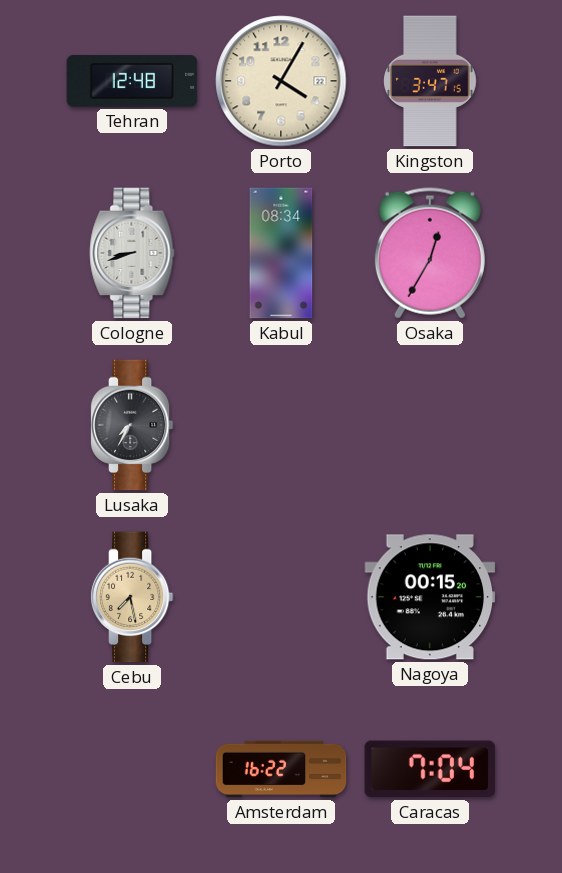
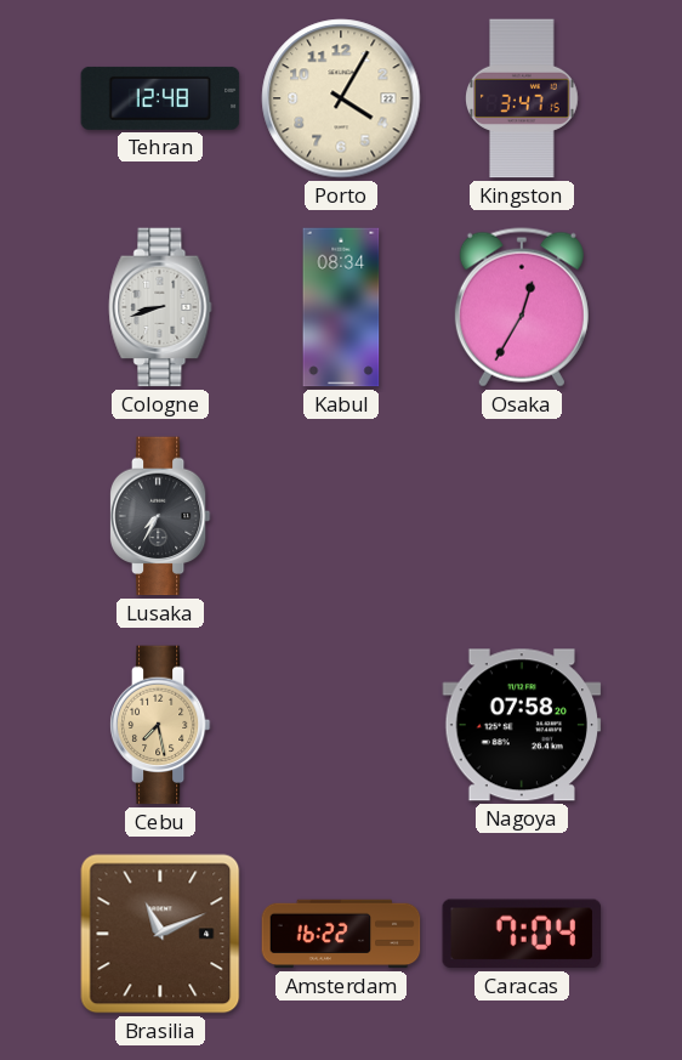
Nagoya: 00:15 -> 07:58
Brasilia: none -> 11:11
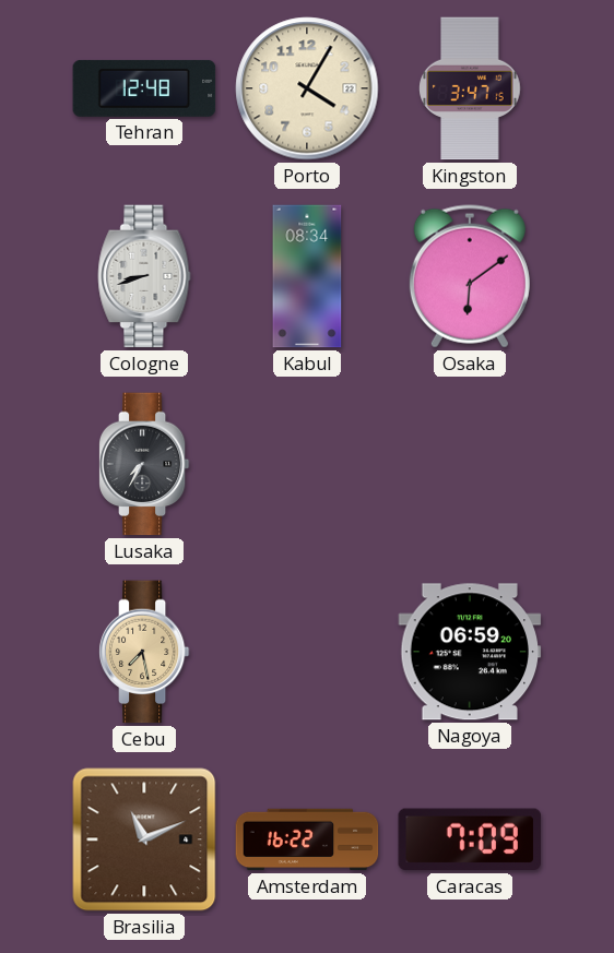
Osaka: 12:35 -> 6:09
Nagoya: 07:58 -> 06:59
Caracas: 7:04 -> 7:09
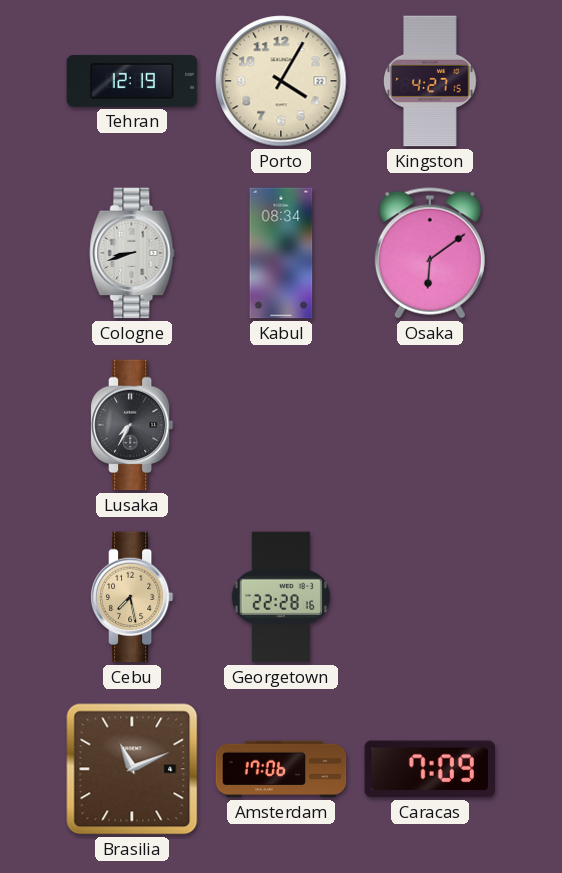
Tehran: 12:48 -> 12:19
Kingston: 3:47 -> 4:27
Georgetown: none -> 22:28
Nagoya: 06:59 -> none
Amsterdam: 16:22 -> 17:06
